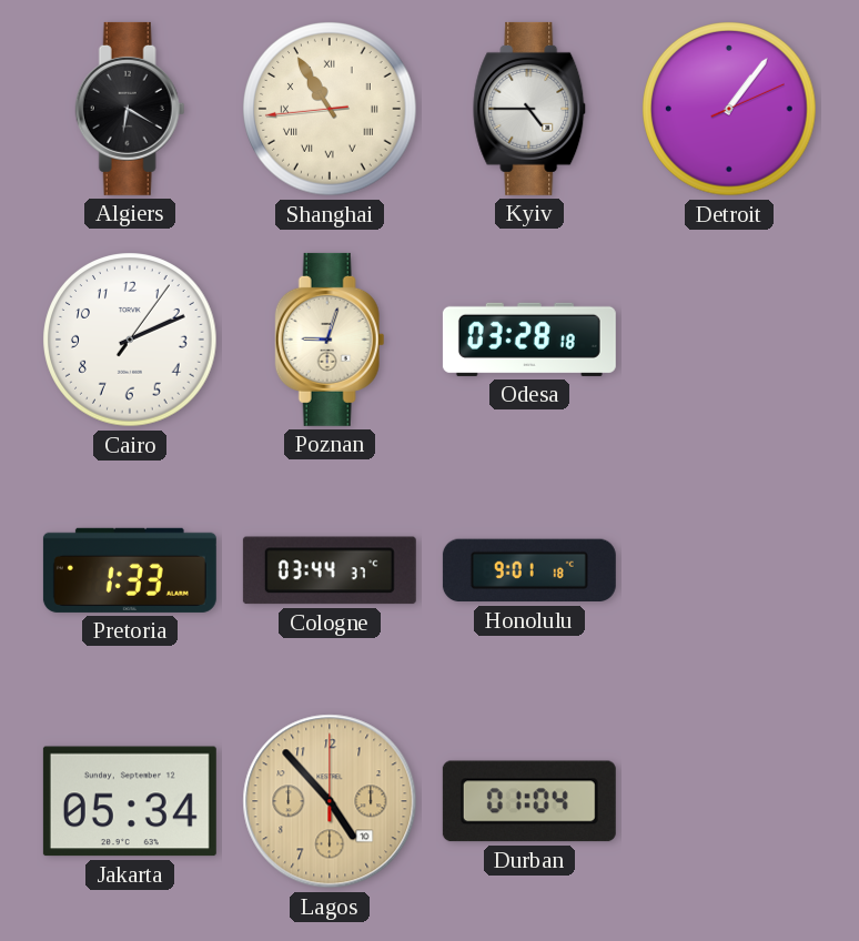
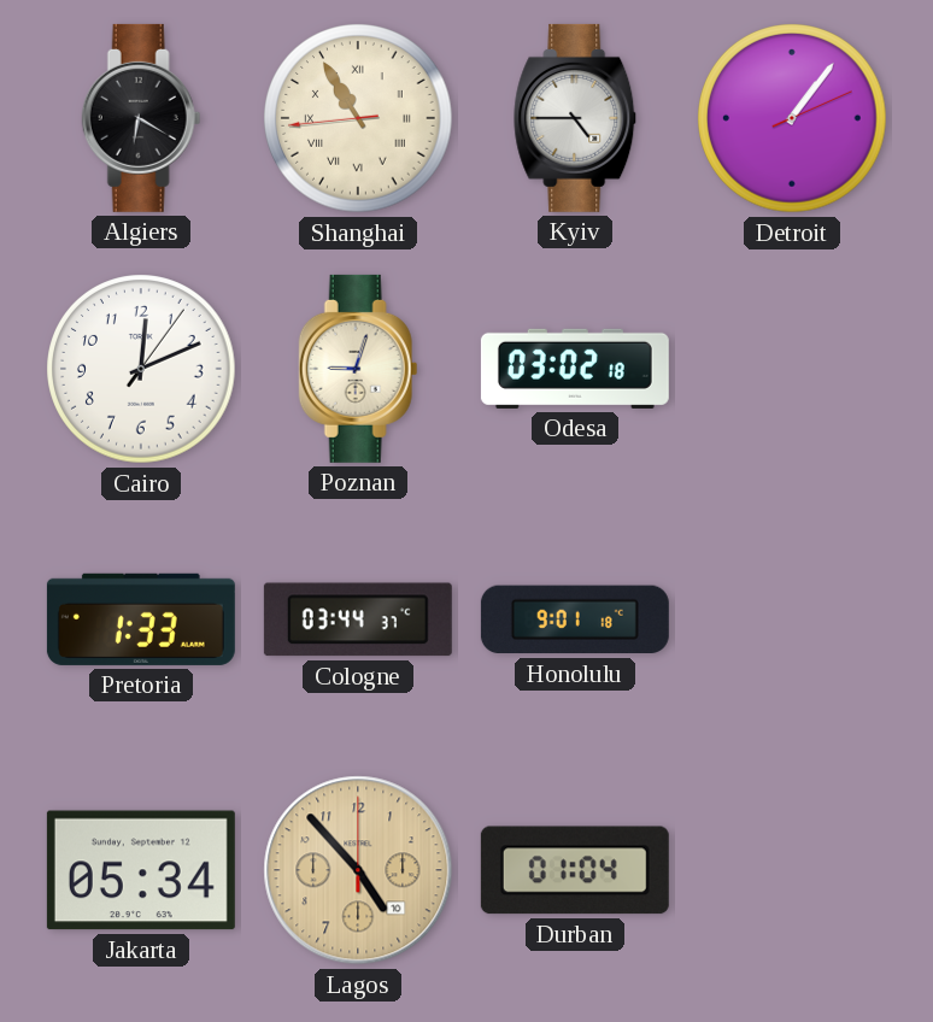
Cairo: 2:11 -> 12:11
Odesa: 03:28 -> 03:02
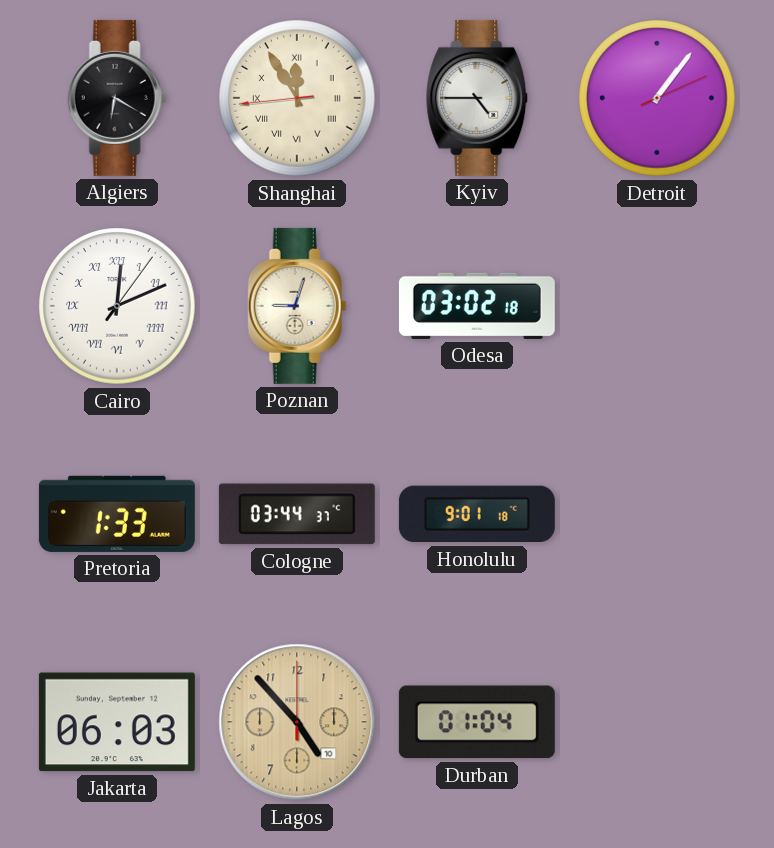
Shanghai: 10:54 -> 11:54
Cairo numerals: Arabic -> Roman
Jakarta: 05:34 -> 06:03
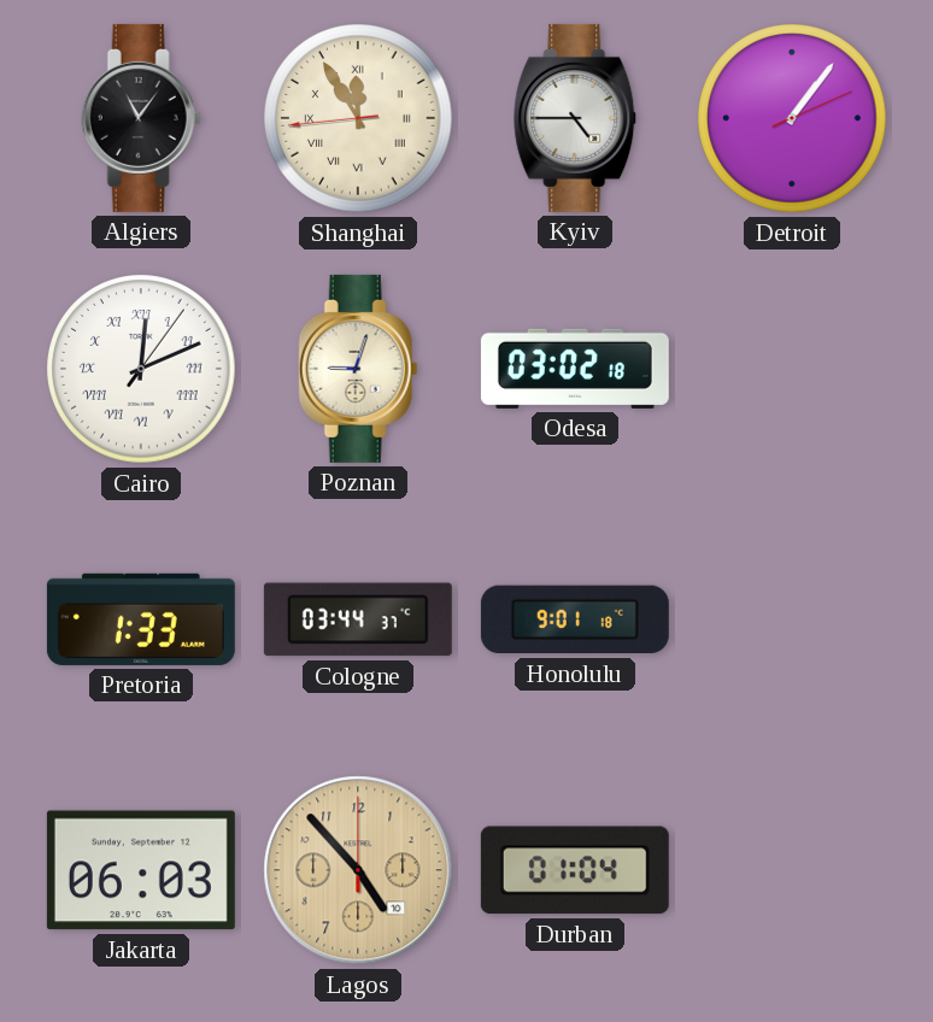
Algiers: 6:20 -> 11:06
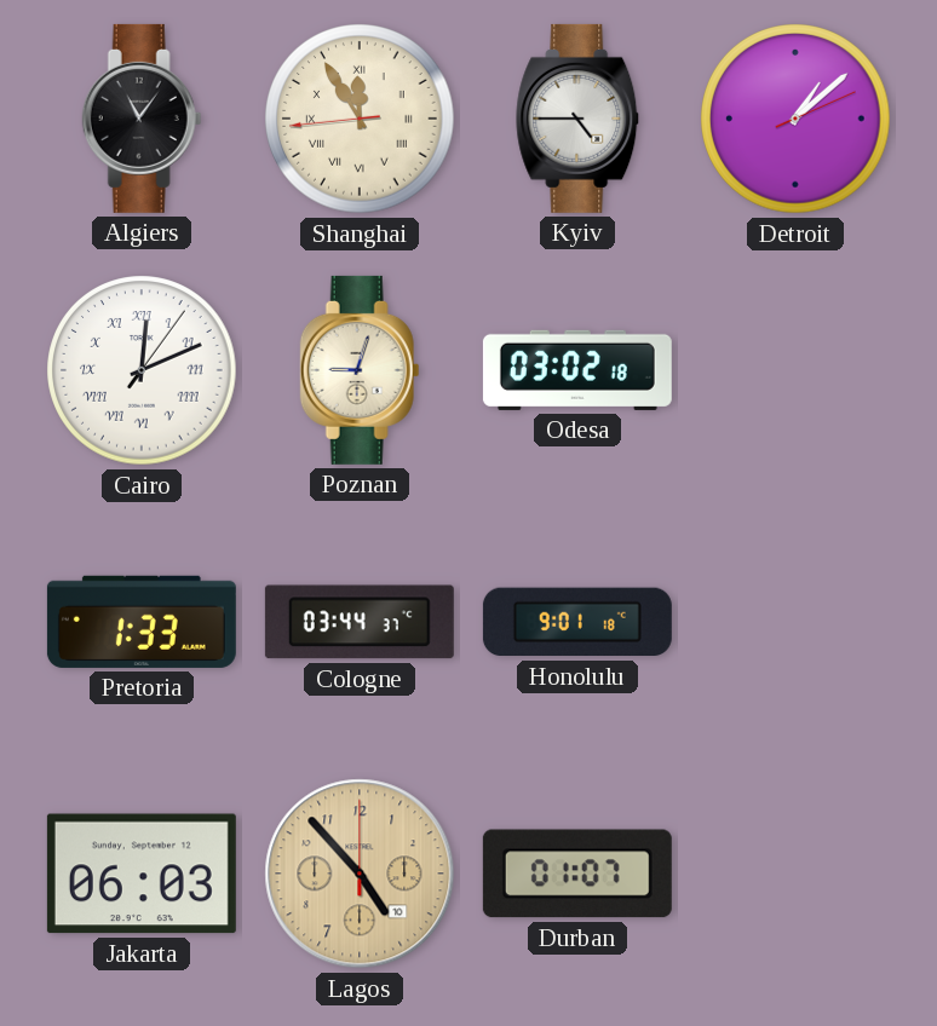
Detroit: 1:06 -> 1:08
Durban: 01:04 -> 01:07
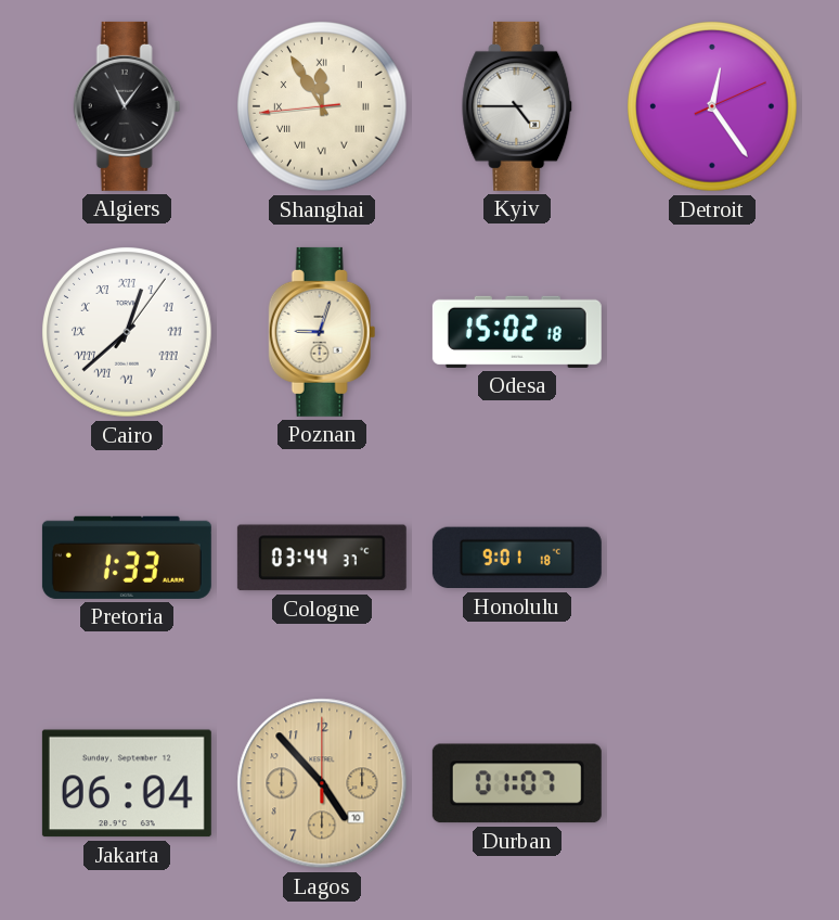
Detroit: 1:08 -> 12:24
Cairo: 12:11 -> 12:38
Odesa: 03:02 -> 15:02
Jakarta: 06:03 -> 06:04
